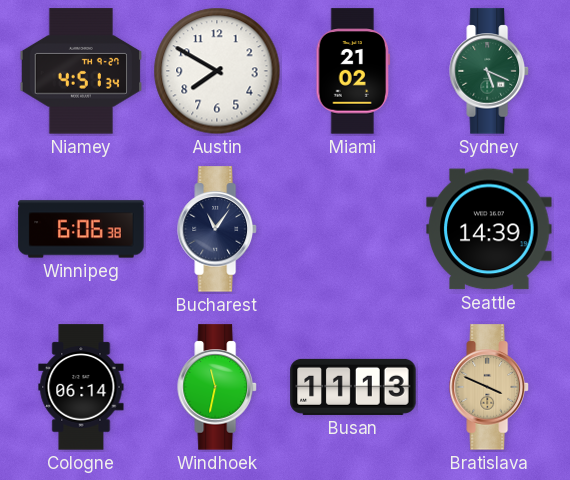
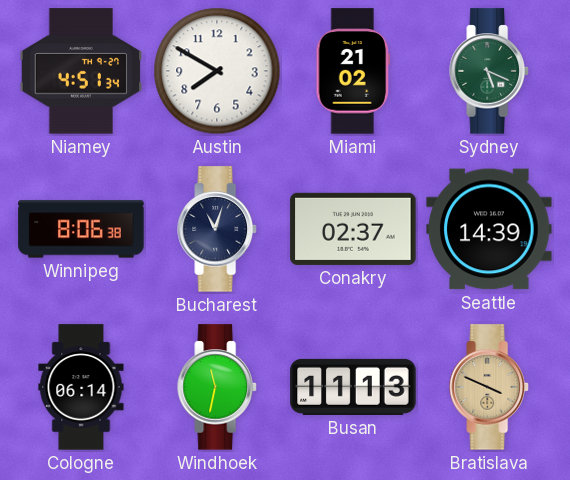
Winnipeg: 6:06 -> 8:06
Bucharest: 11:06 -> 11:03
Conakry: none -> 02:37
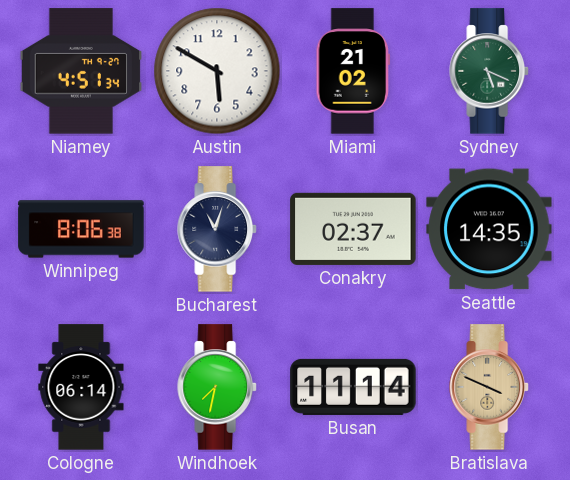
Austin: 7:50 -> 5:50
Seattle: 14:39 -> 14:35
Windhoek: 11:32 -> 7:32
Busan: 11:13 -> 11:14
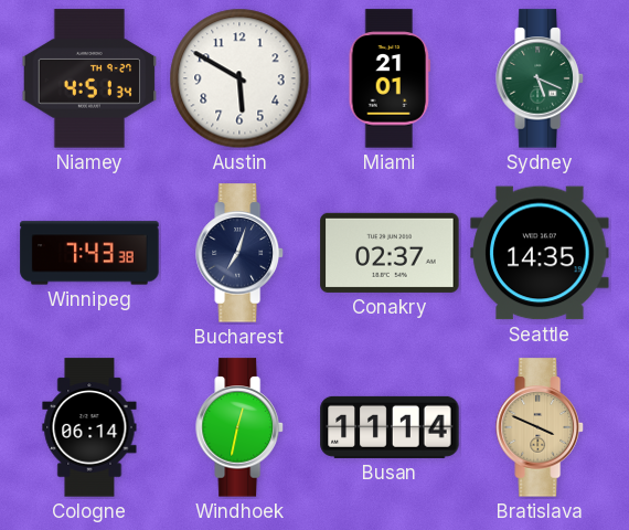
Miami: 21:02 -> 21:01
Winnipeg: 8:06 -> 7:43
Bucharest: 11:03 -> 7:03
Windhoek: 7:32 -> 12:32
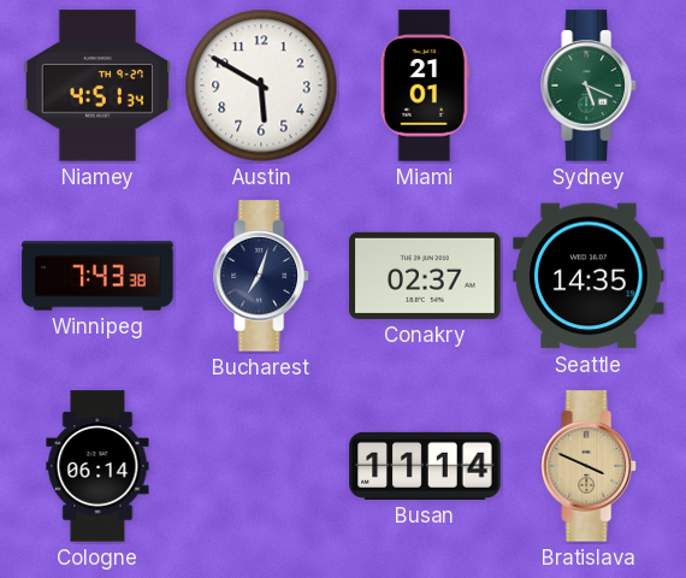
Windhoek: 12:32 -> none
